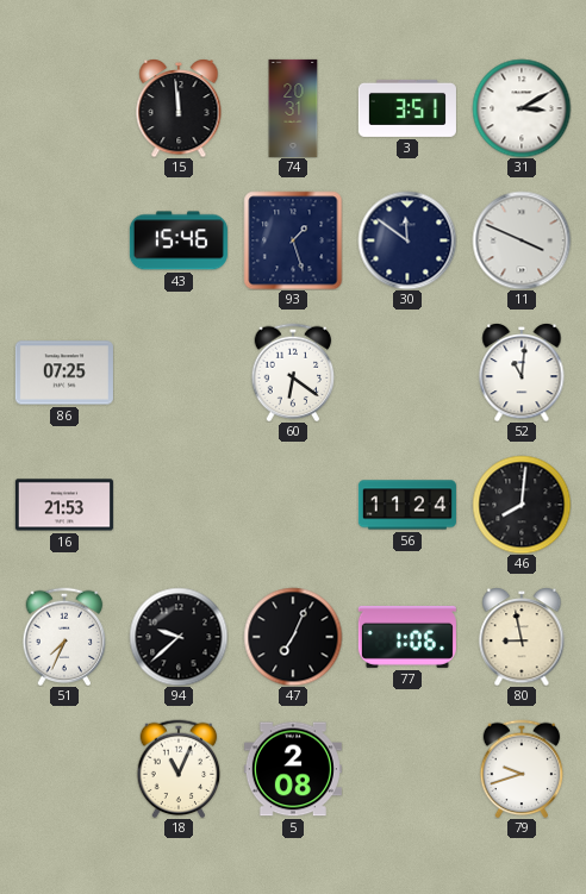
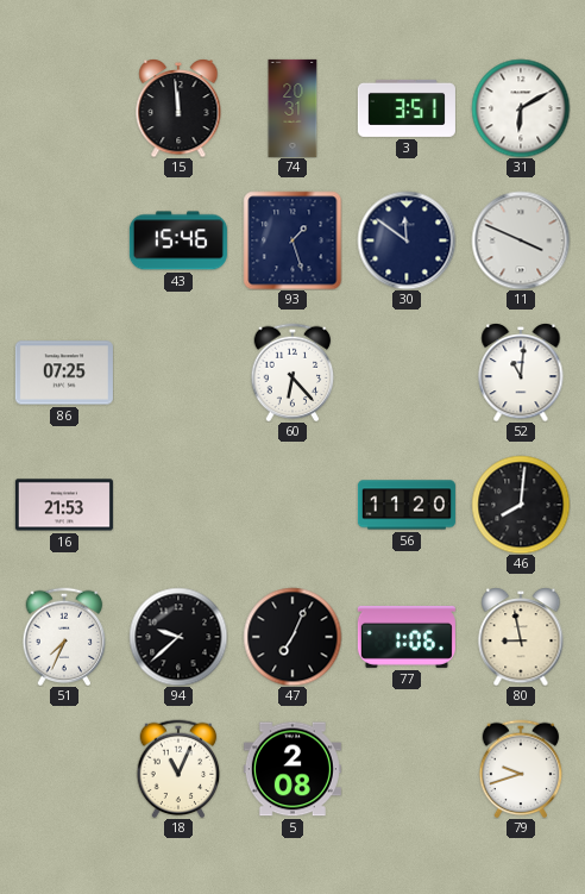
31: 3:10 -> 6:10
60: 6:21 -> 6:23
56: 11:24 -> 11:20
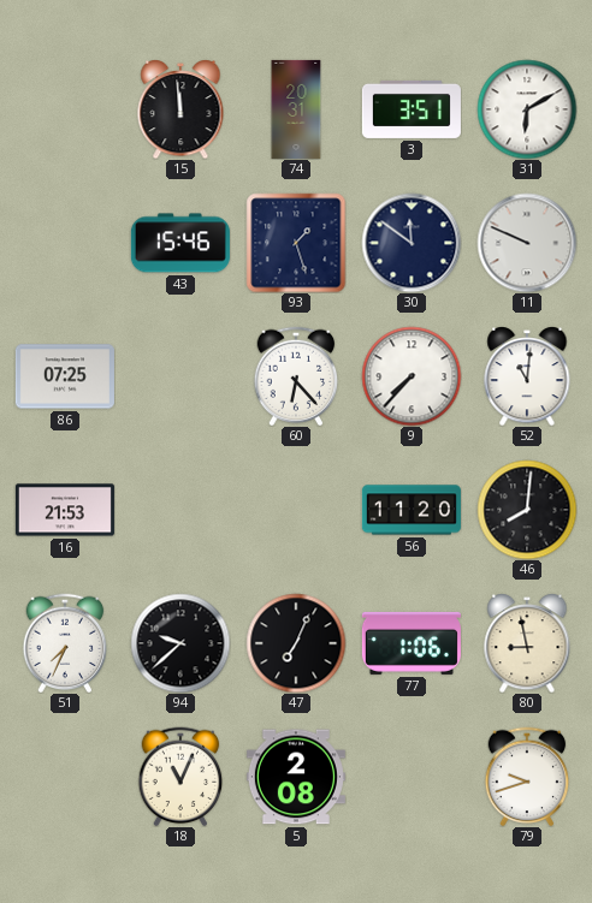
11: 3:49 -> 9:49
9: none -> 7:37
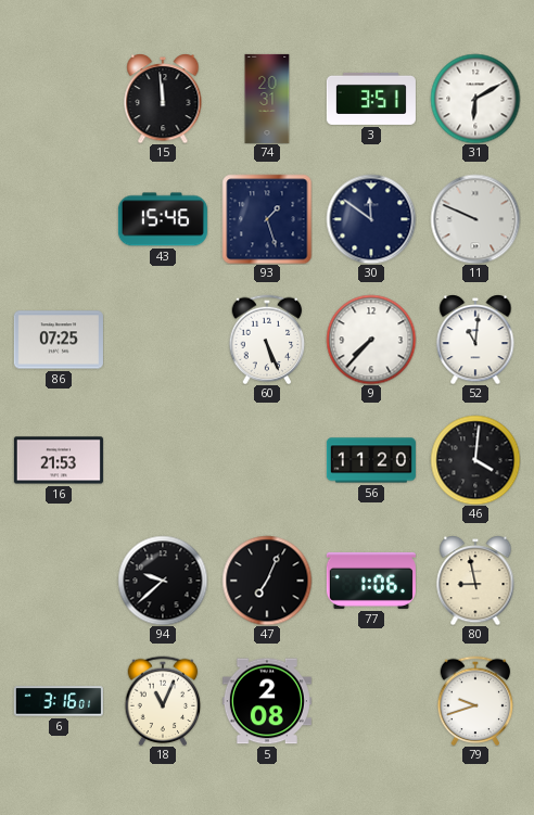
60: 6:23 -> 5:26
46: 8:01 -> 4:01
51: 7:34 -> none
6: none -> 3:16
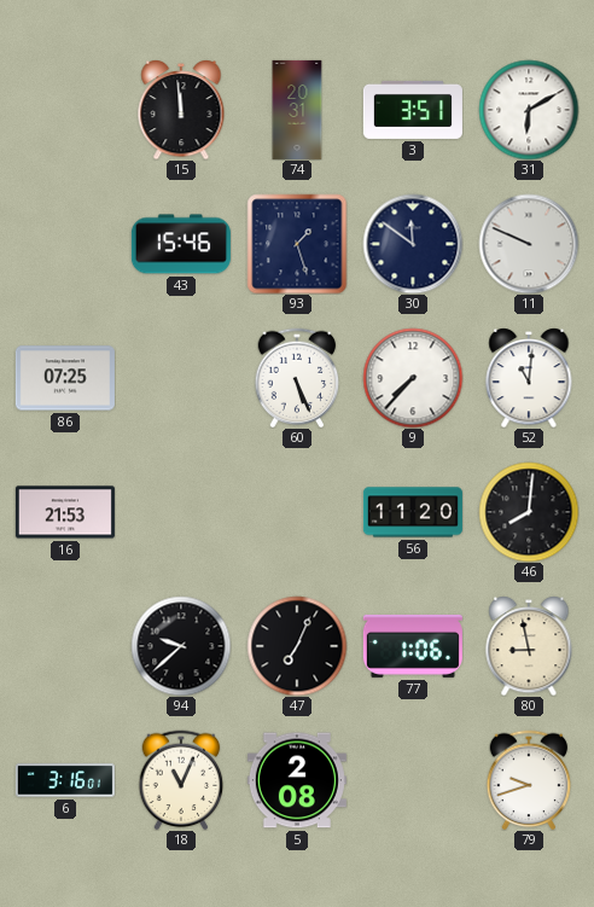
46: 4:01 -> 8:01
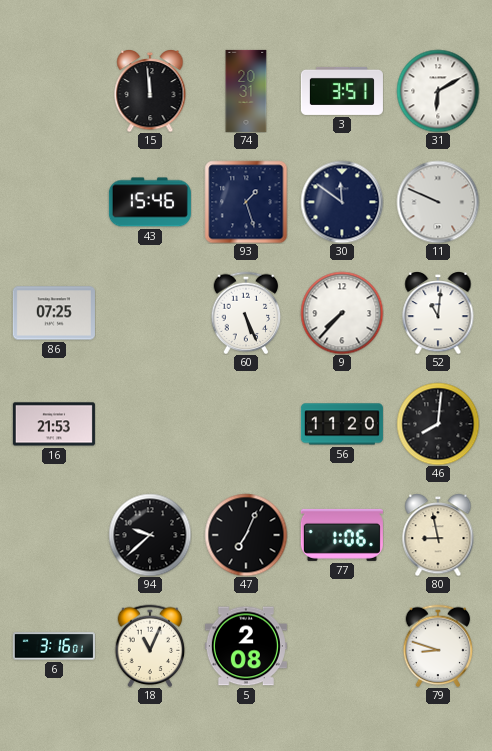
79: 9:42 -> 8:48
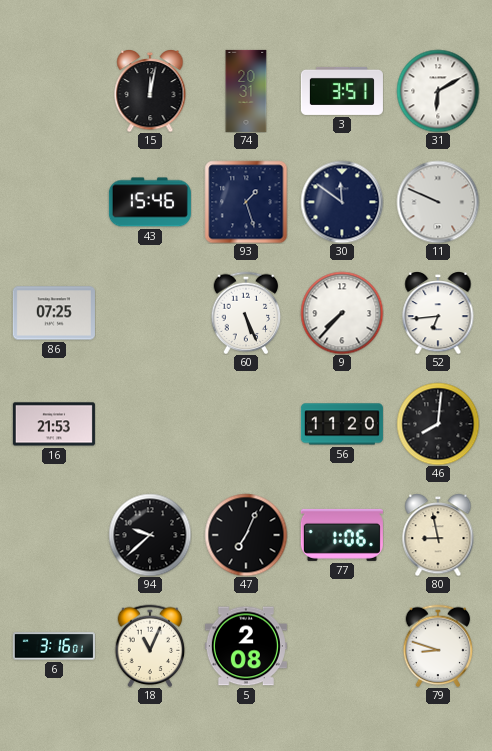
15: 11:59 -> 12:02
52: 11:01 -> 6:44
